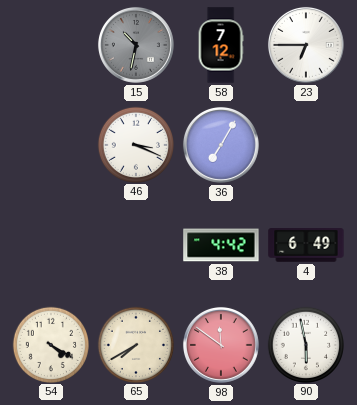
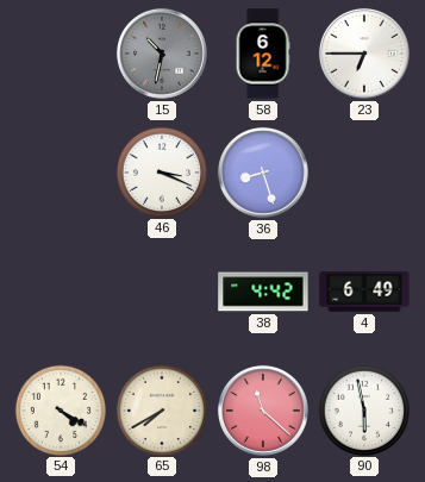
58: 7:12 -> 6:12
36: 7:05 -> 8:27
98: 11:51 -> 11:22
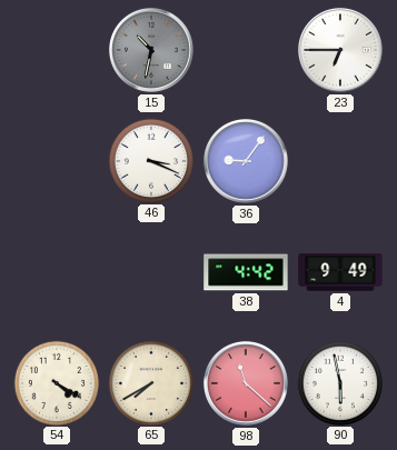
58: 6:12 -> none
36: 8:27 -> 9:06
4: 6:49 -> 9:49
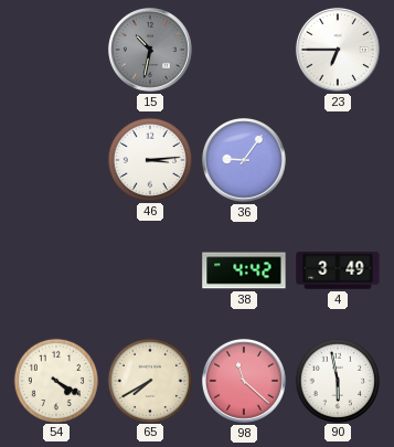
46: 3:19 -> 3:14
4: 9:49 -> 3:49
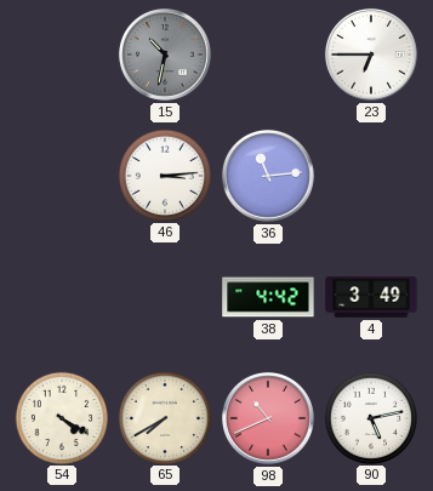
36: 9:06 -> 11:14
98: 11:22 -> 10:41
90: 5:58 -> 5:13
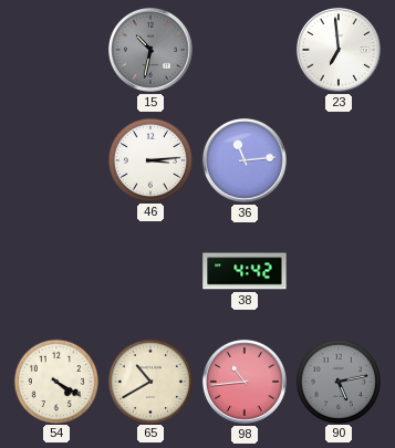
23: 6:45 -> 6:59
4: 3:49 -> none
65: 7:40 -> 10:40
98: 10:41 -> 10:44
90 dial: white -> grey
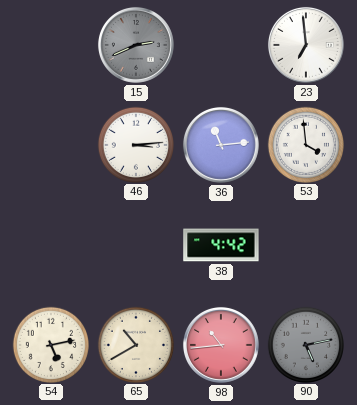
15: 10:32 -> 2:41
53: none -> 3:59
54: 4:20 -> 5:13
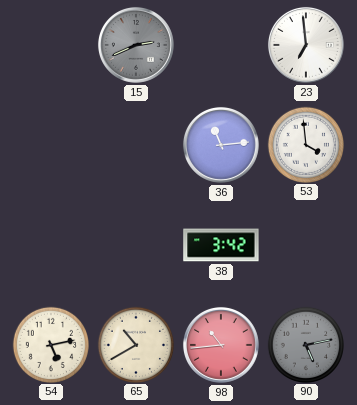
46: 3:14 -> none
38: 4:42 -> 3:42
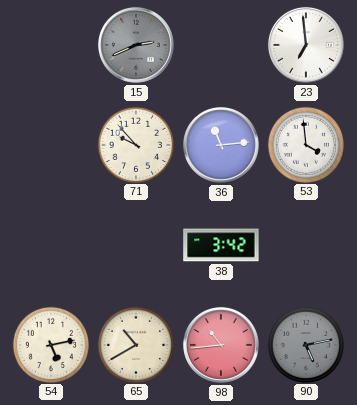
71: none -> 9:53
